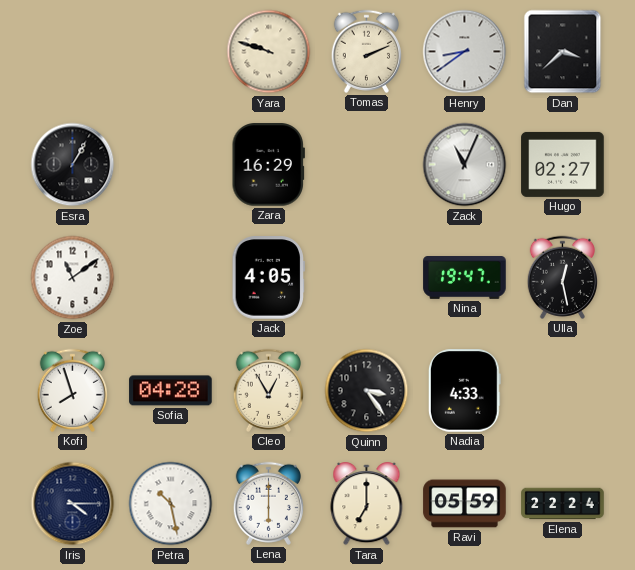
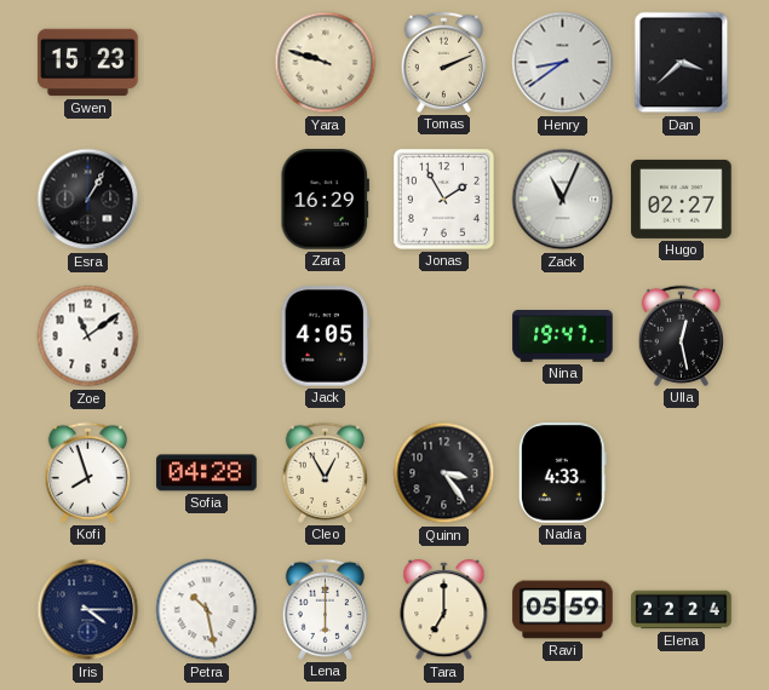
Gwen: none -> 15:23
Jonas: none -> 1:55
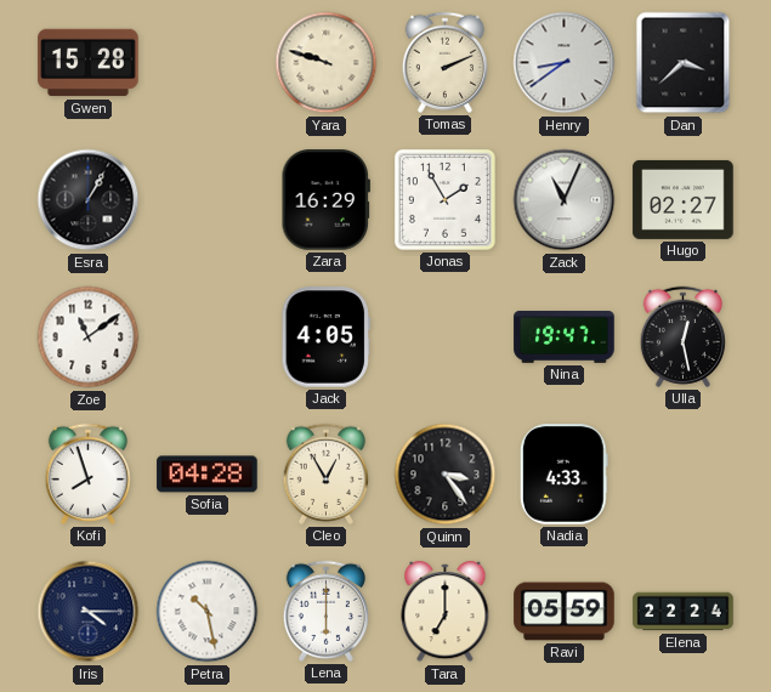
Gwen: 15:23 -> 15:28
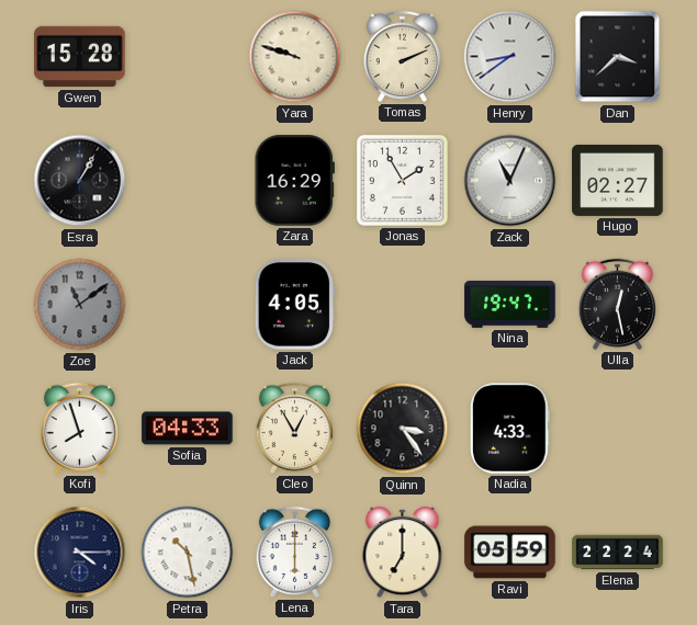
Zoe dial: white -> grey
Sofia: 04:28 -> 04:33
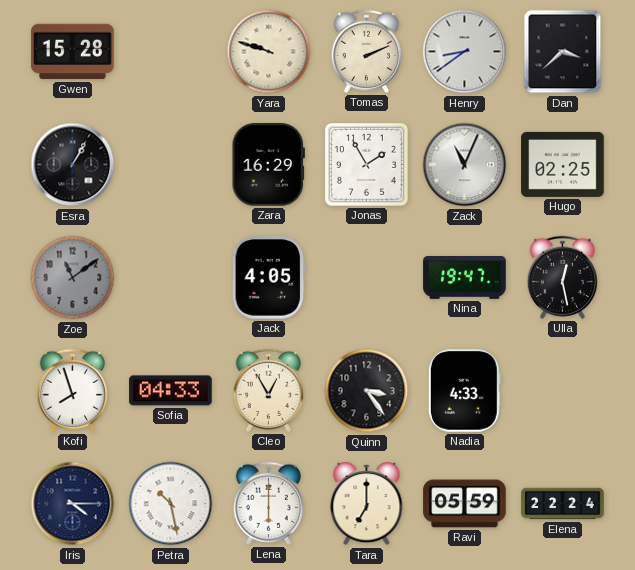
Hugo: 02:27 -> 02:25
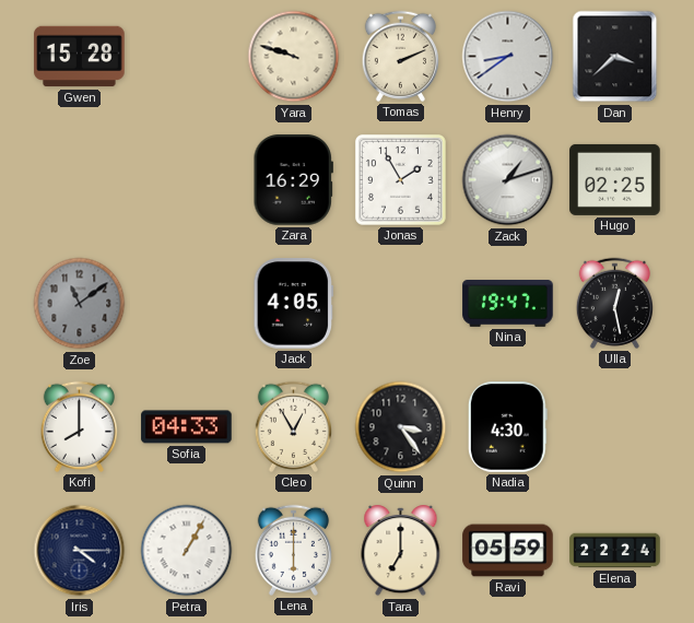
Esra: 1:05 -> none
Zack: 11:04 -> 1:12
Kofi: 7:57 -> 8:00
Nadia: 4:33 -> 4:30
Petra: 10:28 -> 1:05
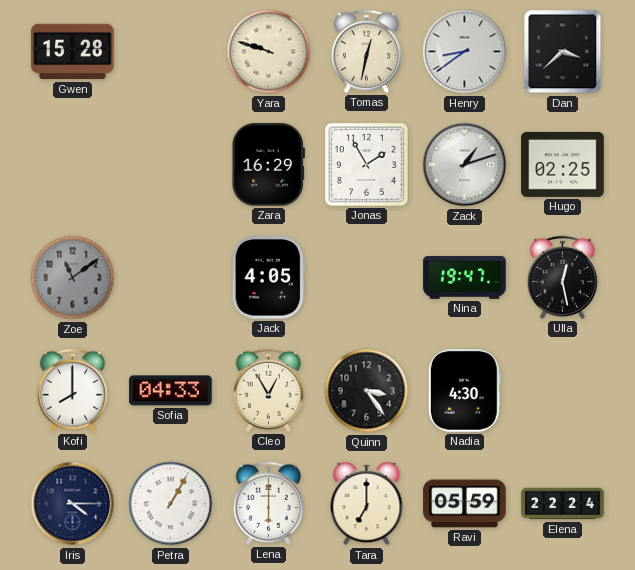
Tomas: 2:11 -> 12:32
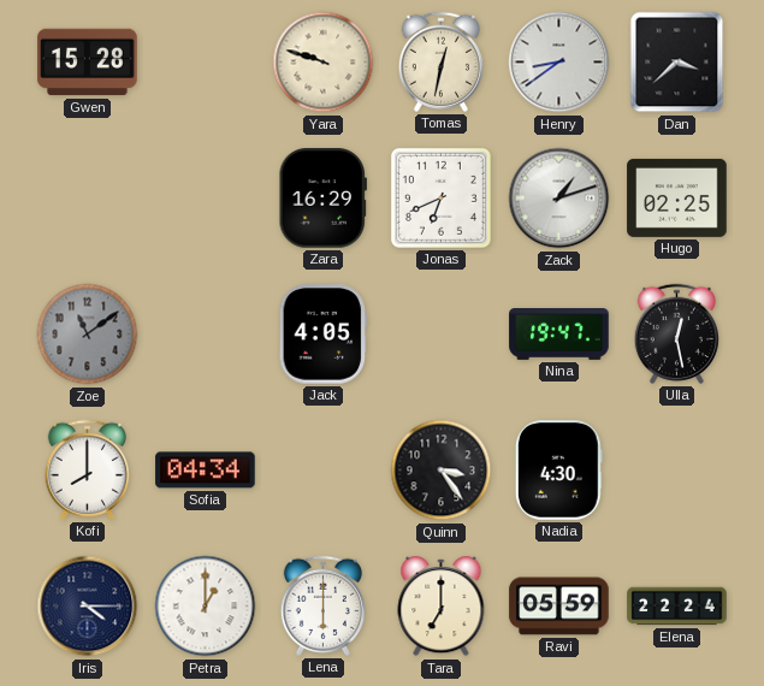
Jonas: 1:55 -> 6:41
Sofia: 04:33 -> 04:34
Cleo: 12:55 -> none
Petra: 1:05 -> 1:00
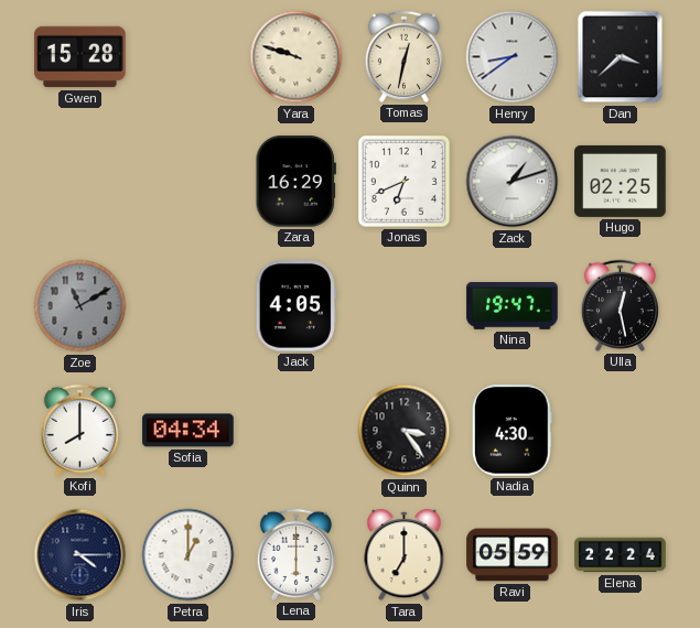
Zoe: 11:09 -> 11:10
